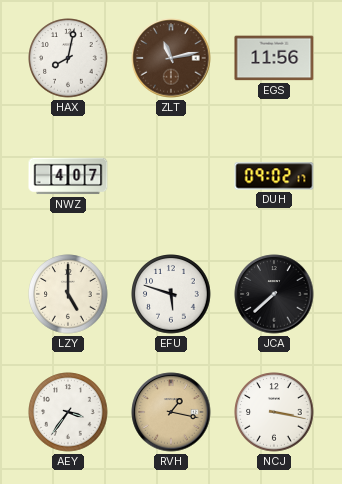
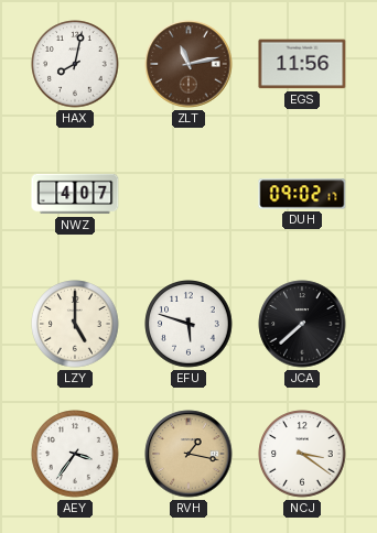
NCJ: 3:17 -> 3:21
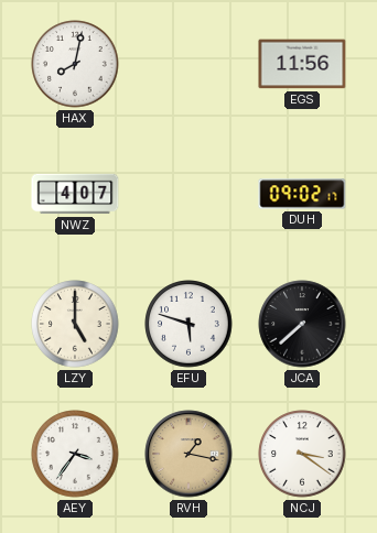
ZLT: 11:13 -> none
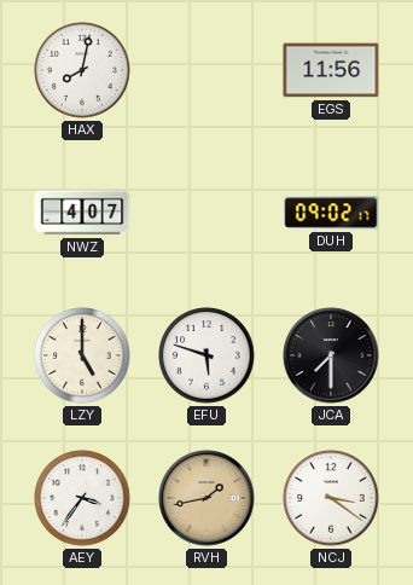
JCA: 7:38 -> 7:30
RVH: 1:17 -> 1:43
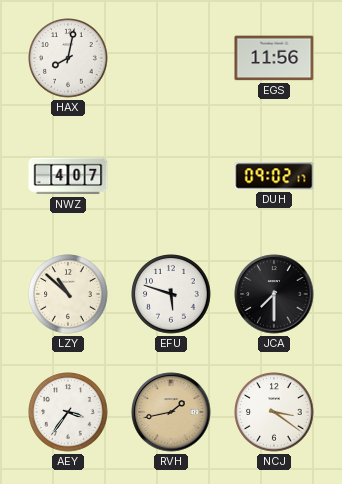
LZY: 5:00 -> 10:52
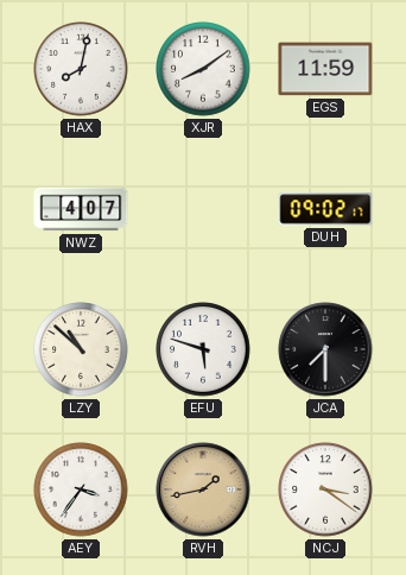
XJR: none -> 8:09
EGS: 11:56 -> 11:59
